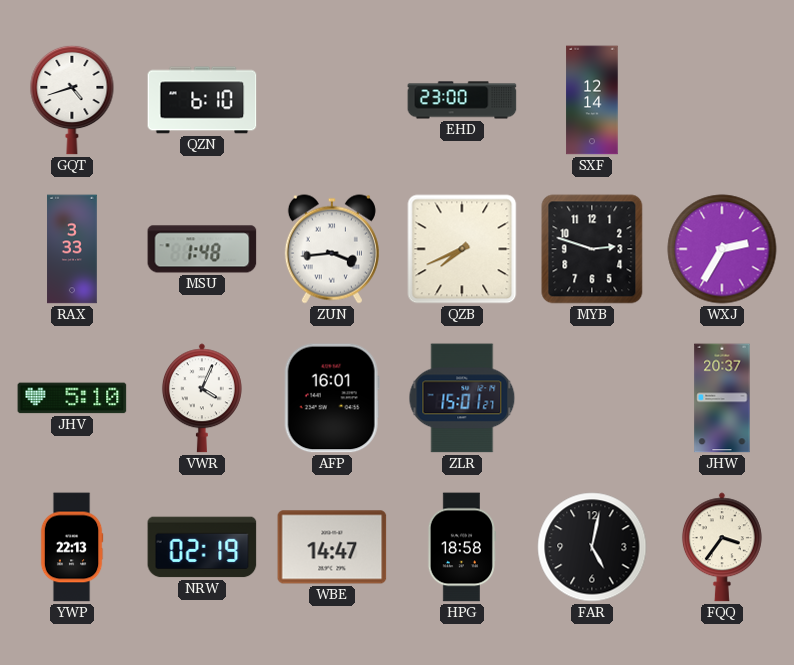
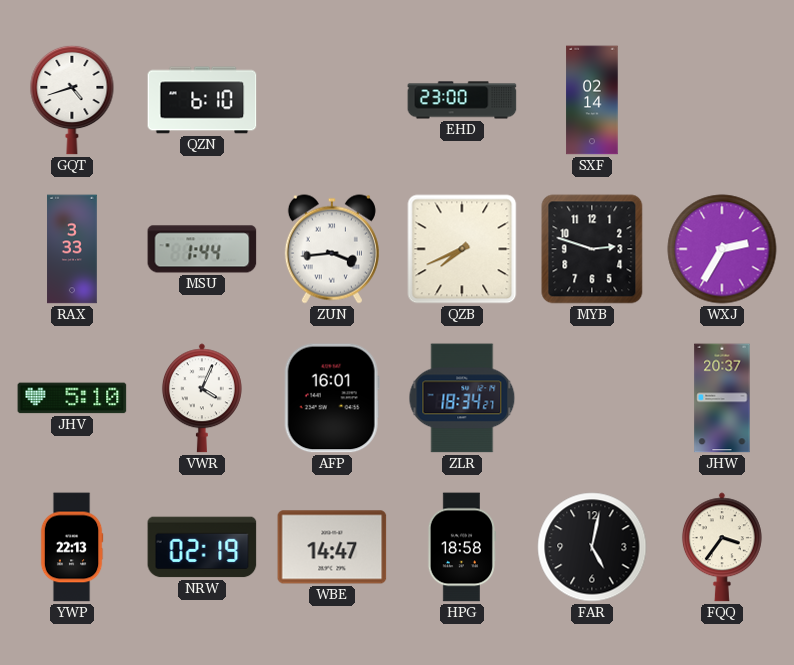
SXF: 12:14 -> 02:14
MSU: 1:48 -> 1:44
ZLR: 15:01 -> 18:34
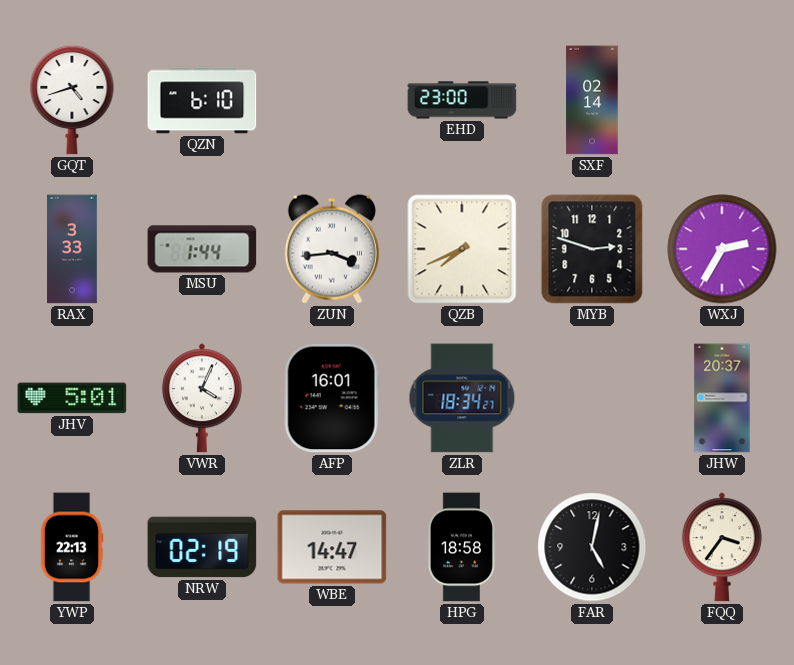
JHV: 5:10 -> 5:01
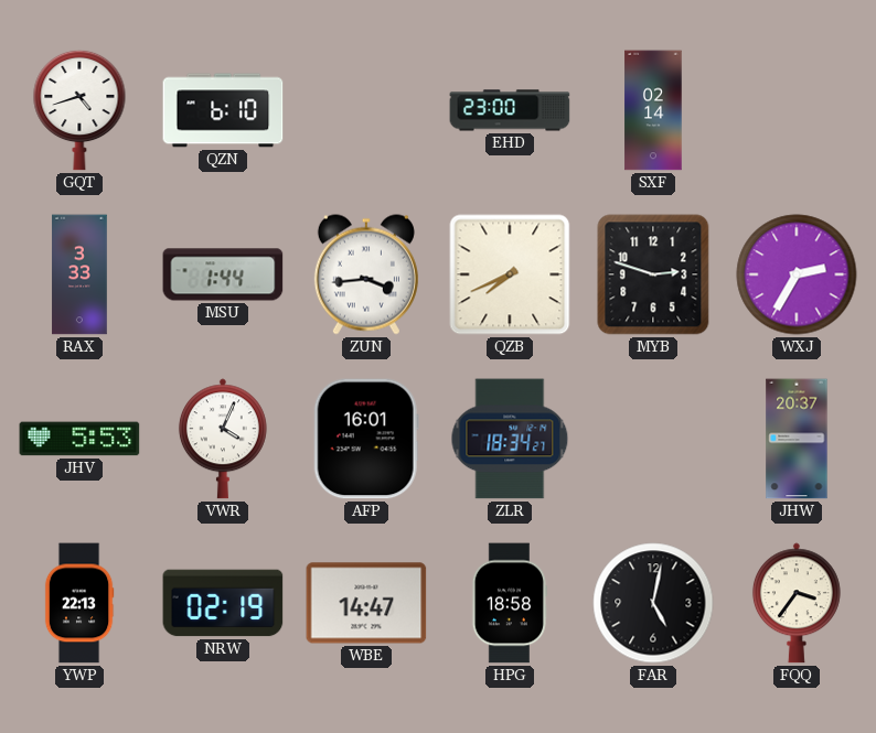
JHV: 5:01 -> 5:53
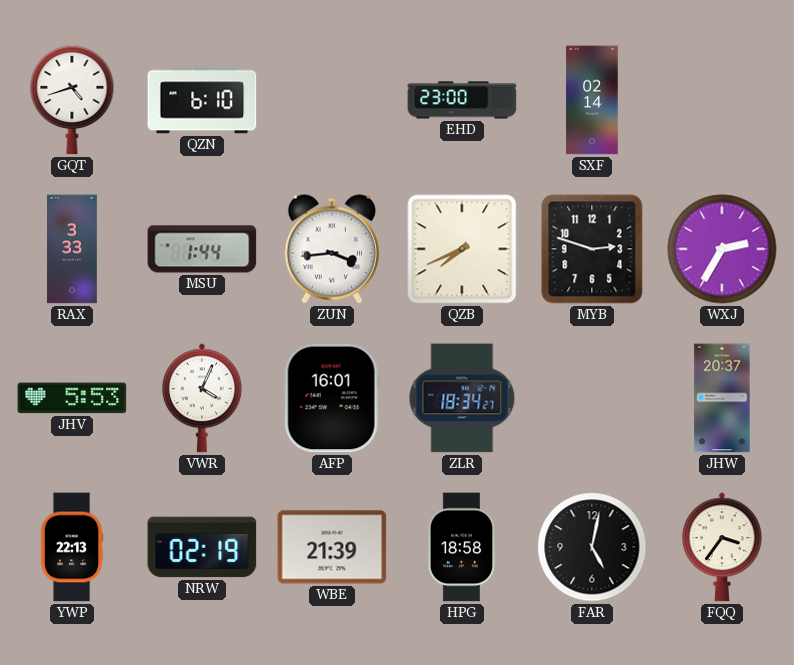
WBE: 14:47 -> 21:39
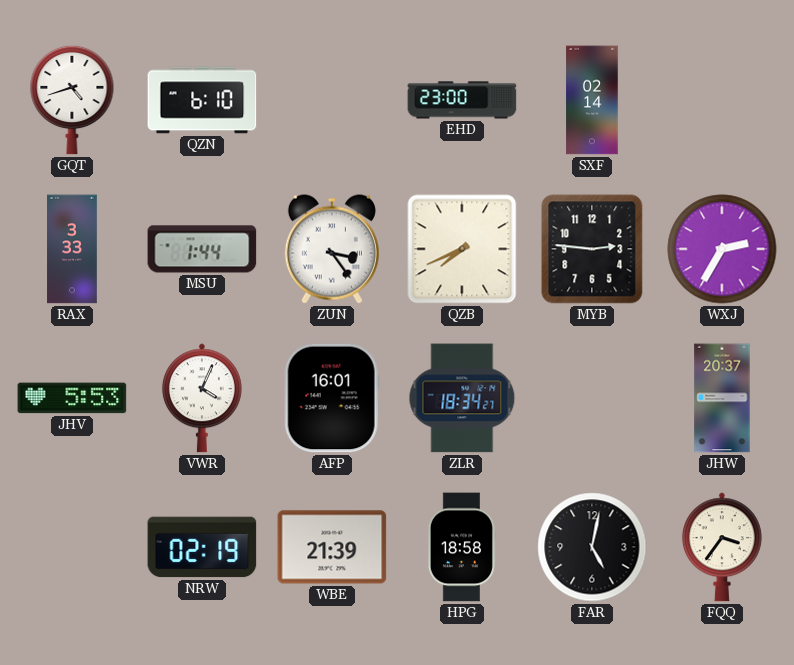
ZUN: 3:44 -> 3:24
MYB: 2:48 -> 2:46
YWP: 22:13 -> none
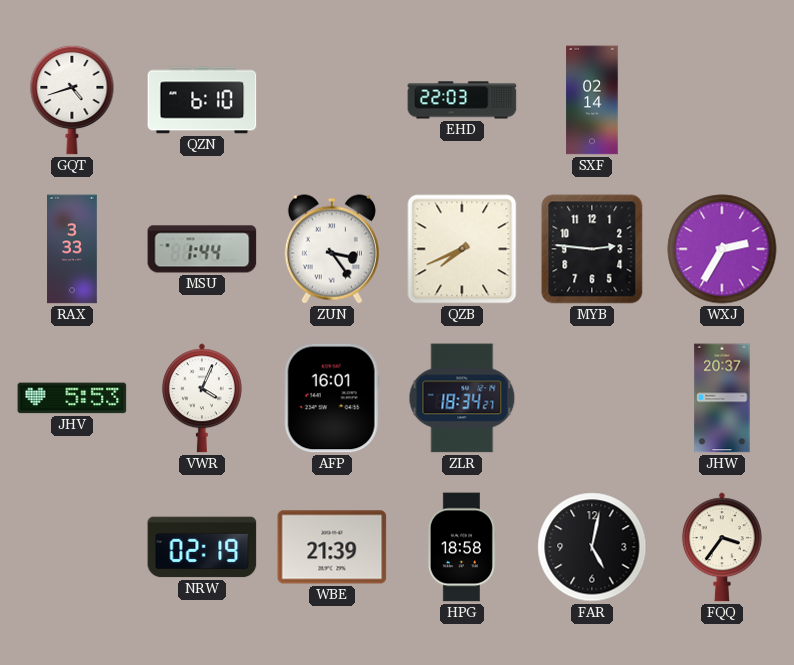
EHD: 23:00 -> 22:03
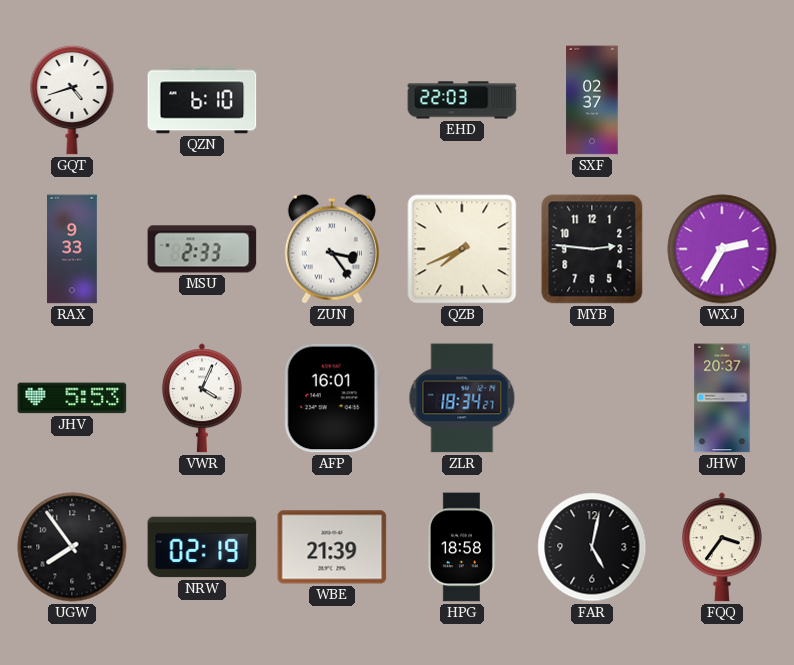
SXF: 02:14 -> 02:37
RAX: 3:33 -> 9:33
MSU: 1:44 -> 2:33
UGW: none -> 7:54
